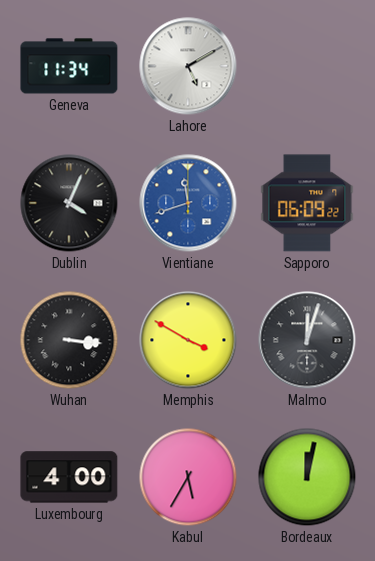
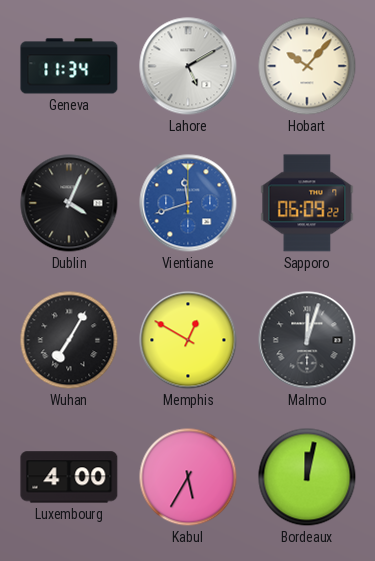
Hobart: none -> 10:07
Wuhan: 3:16 -> 7:05
Memphis: 3:50 -> 12:50
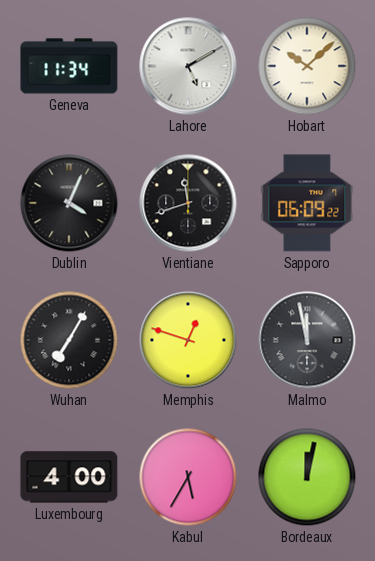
Hobart: 10:07 -> 10:08
Vientiane dial: blue -> black
Memphis: 12:50 -> 12:48
Malmo: 12:03 -> 11:58
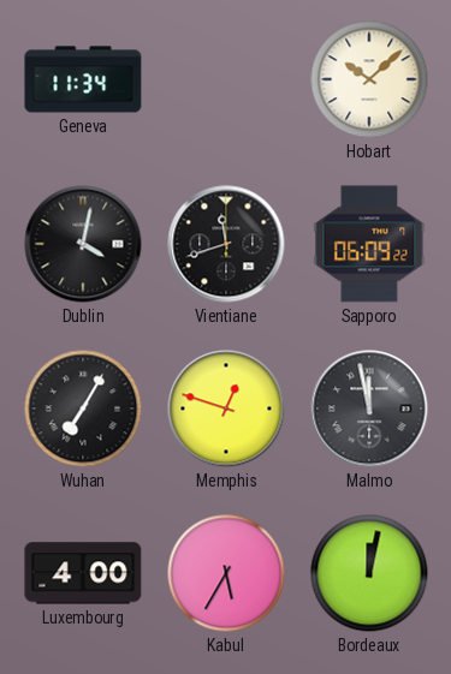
Lahore: 5:10 -> none
Dublin: 4:04 -> 4:02
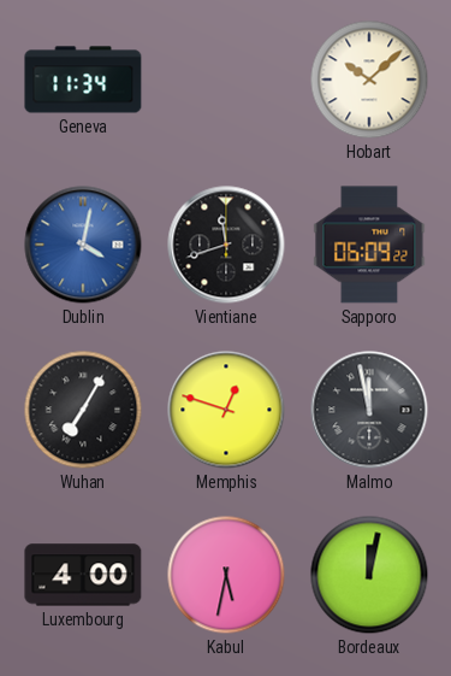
Dublin dial: black -> blue
Kabul: 5:35 -> 5:32
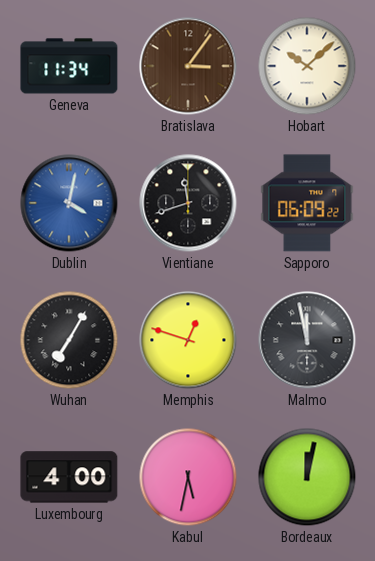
Bratislava: none -> 3:06
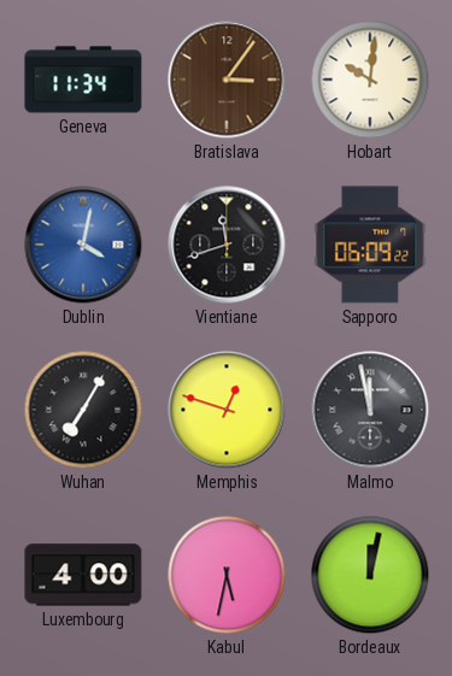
Hobart: 10:08 -> 10:01
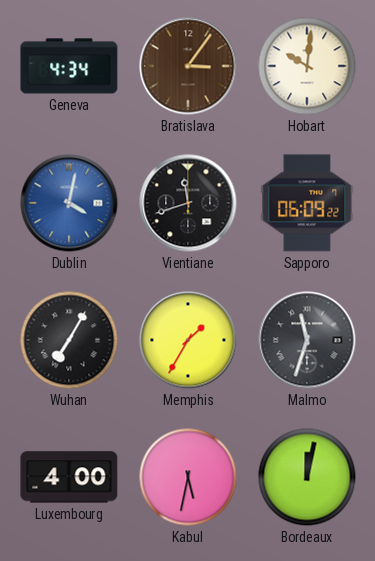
Geneva: 11:34 -> 4:34
Memphis: 12:48 -> 1:35
Malmo: 11:58 -> 11:33
